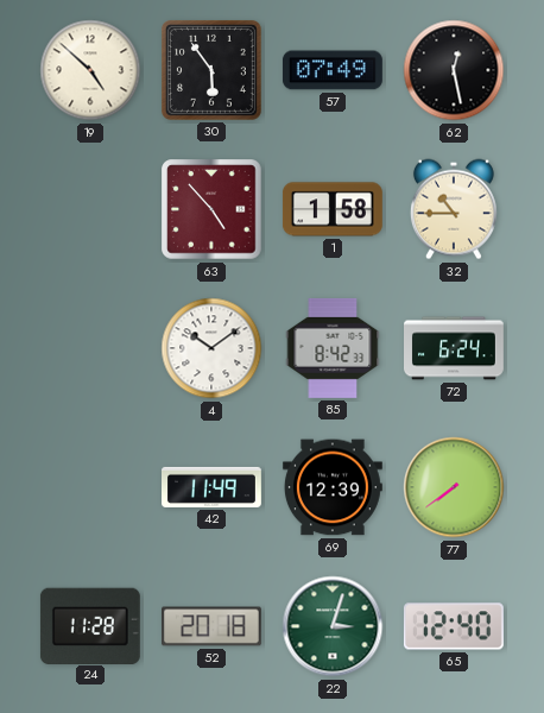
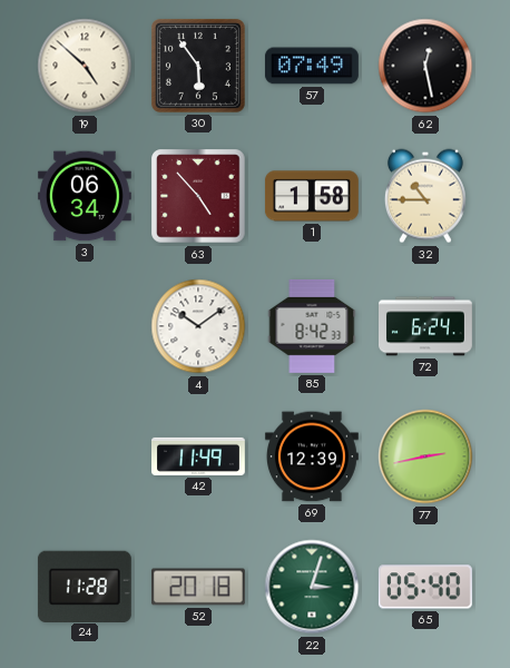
3: none -> 06:34
77: 7:39 -> 2:43
65: 12:40 -> 05:40
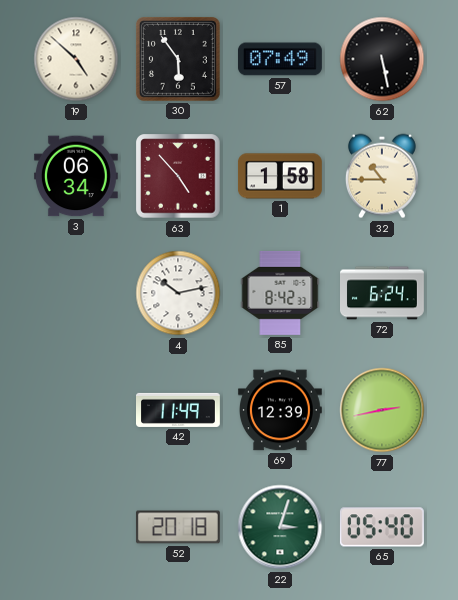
62: 12:28 -> 5:28
4: 10:09 -> 10:13
24: 11:28 -> none
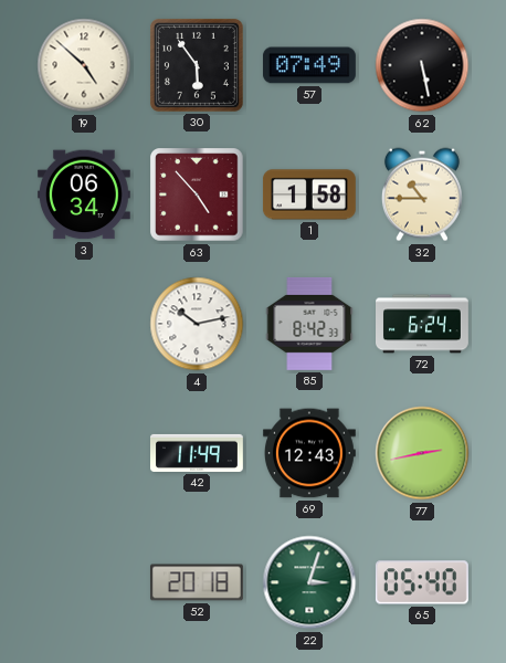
69: 12:39 -> 12:43
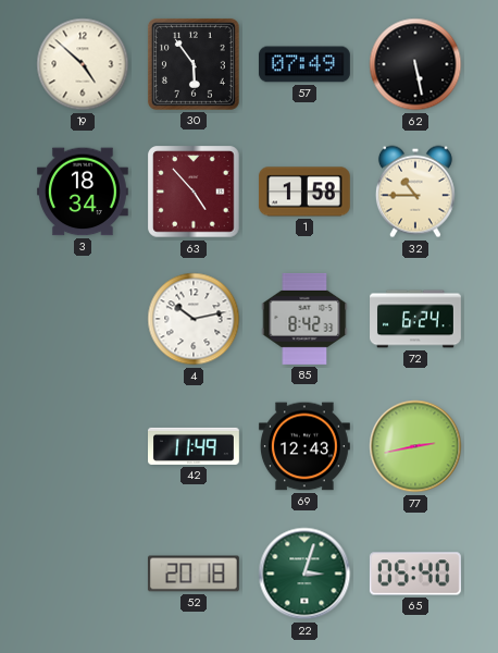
3: 06:34 -> 18:34
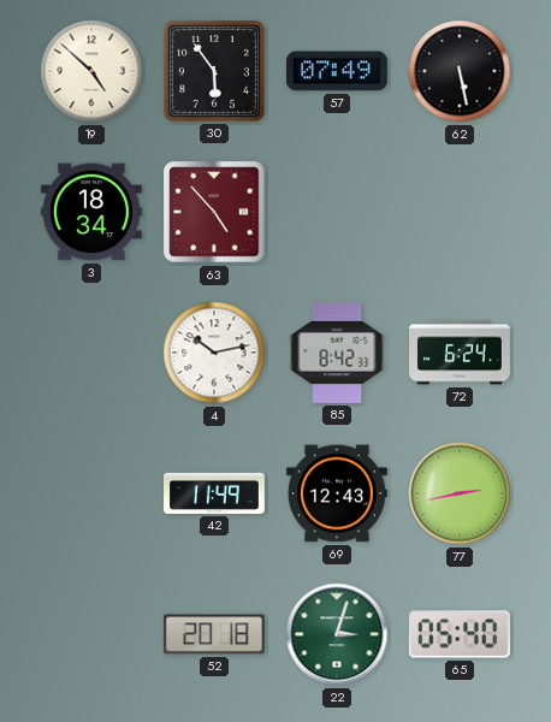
1: 1:58 -> none
32: 10:45 -> none
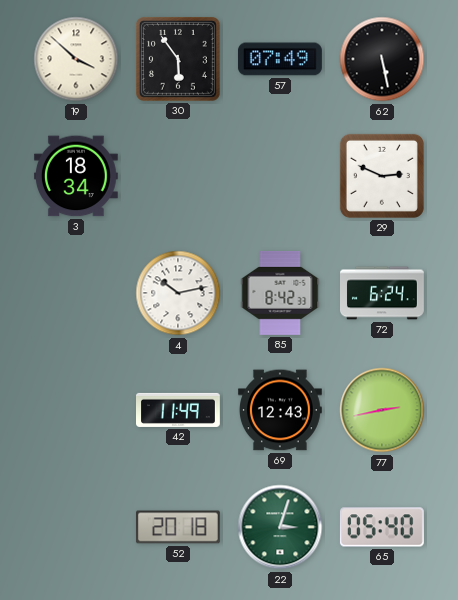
19: 4:52 -> 3:52
63: 4:53 -> none
29: none -> 2:49
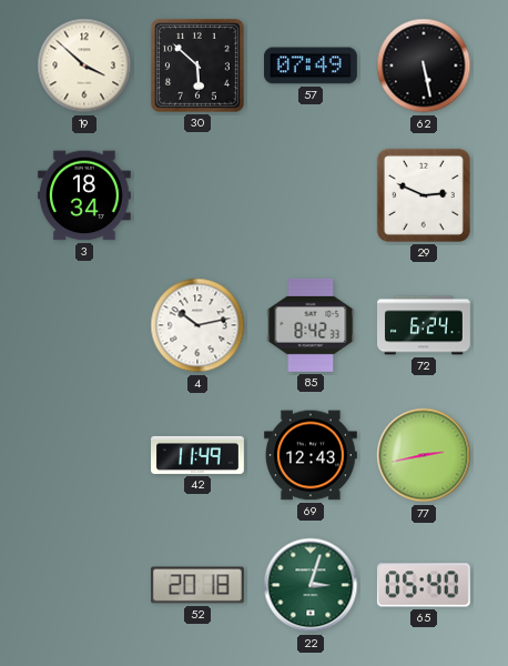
30: 5:54 -> 5:52
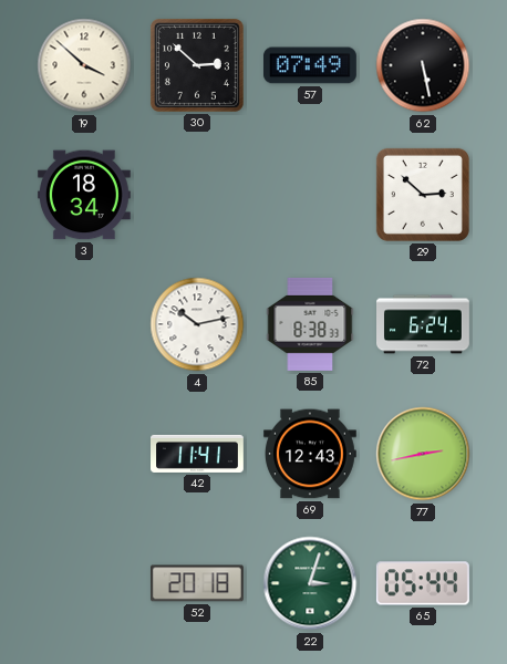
30: 5:52 -> 2:52
29: 2:49 -> 2:52
85: 8:42 -> 8:38
42: 11:49 -> 11:41
65: 05:40 -> 05:44
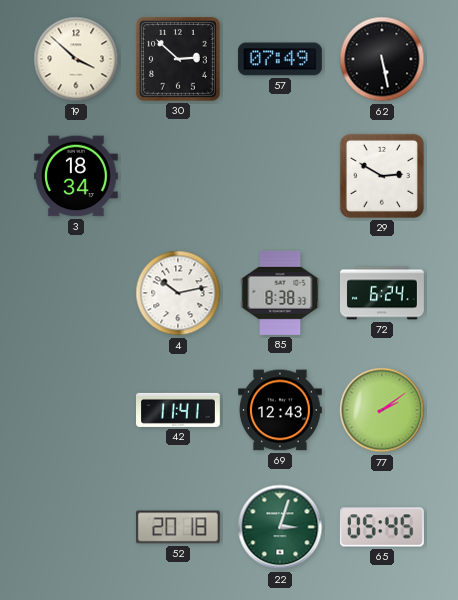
29: 2:52 -> 2:50
77: 2:43 -> 2:09
65: 05:44 -> 05:45
